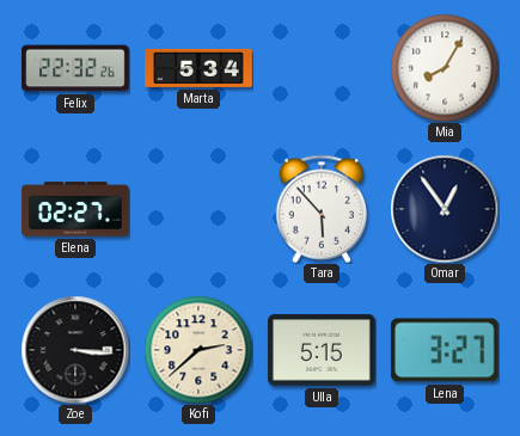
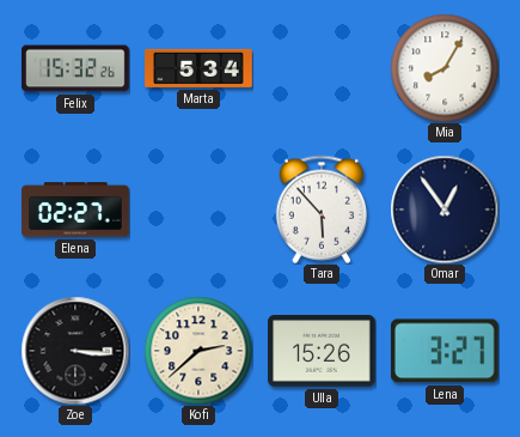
Felix: 22:32 -> 15:32
Ulla: 5:15 -> 15:26
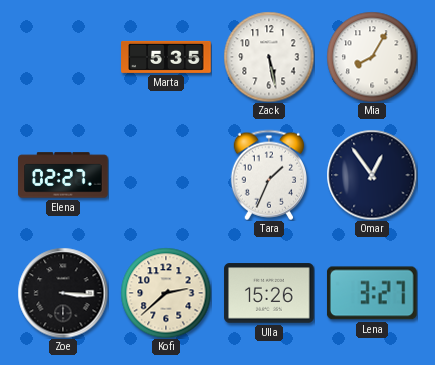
Felix: 15:32 -> none
Marta: 5:34 -> 5:35
Zack: none -> 5:28
Tara: 5:53 -> 1:34
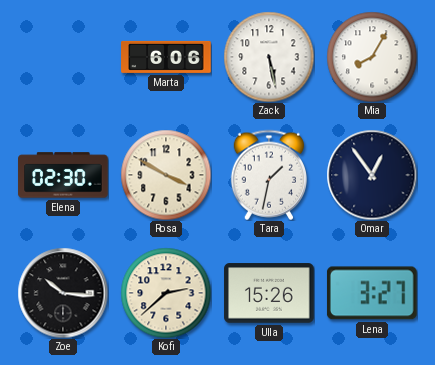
Marta: 5:35 -> 6:06
Elena: 02:27 -> 02:30
Rosa: none -> 3:50
Tara: 1:34 -> 1:32
Zoe: 3:16 -> 10:16
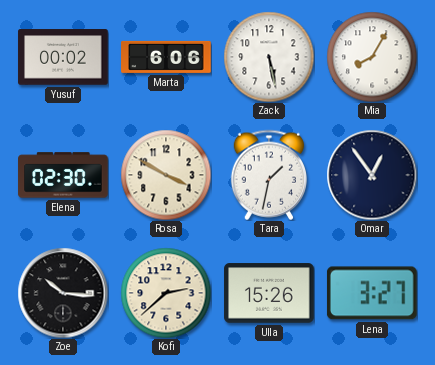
Yusuf: none -> 00:02
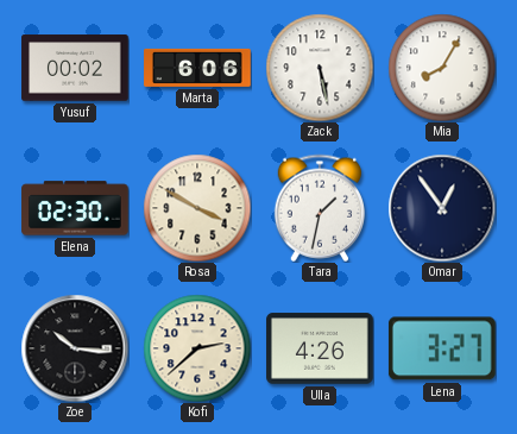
Ulla: 15:26 -> 4:26
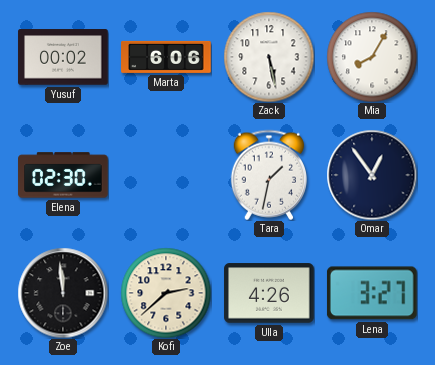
Rosa: 3:50 -> none
Zoe: 10:16 -> 11:59
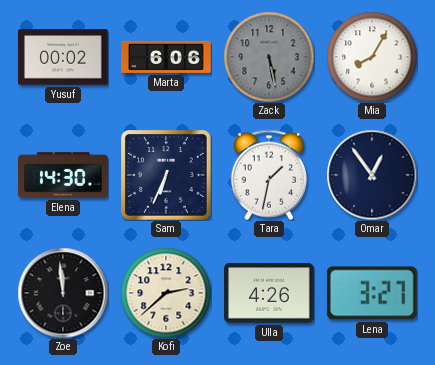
Zack dial: white -> grey
Elena: 02:30 -> 14:30
Sam: none -> 6:34
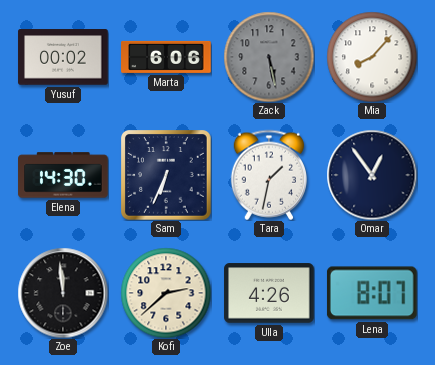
Mia: 8:05 -> 8:07
Lena: 3:27 -> 8:07
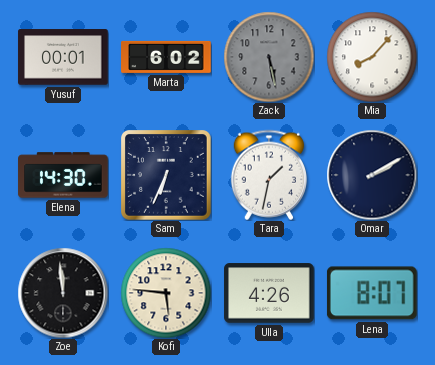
Yusuf: 00:02 -> 00:01
Marta: 6:06 -> 6:02
Omar: 12:54 -> 2:10
Kofi: 2:38 -> 5:46
